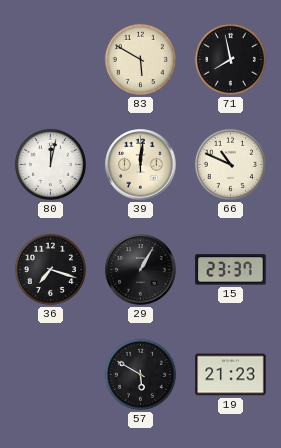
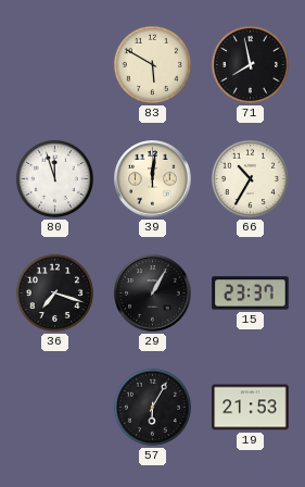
80: 12:02 -> 11:57
66: 10:49 -> 10:35
57: 5:50 -> 6:05
19: 21:23 -> 21:53
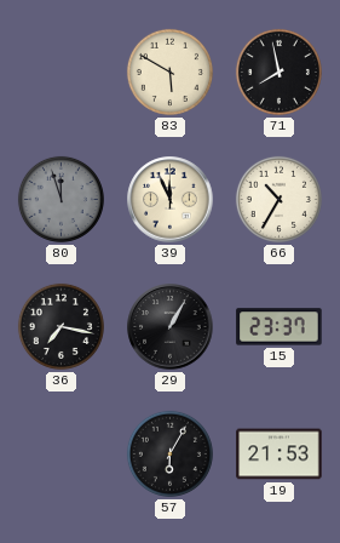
80 dial: white -> grey
39: 12:01 -> 11:56
36: 7:18 -> 7:17
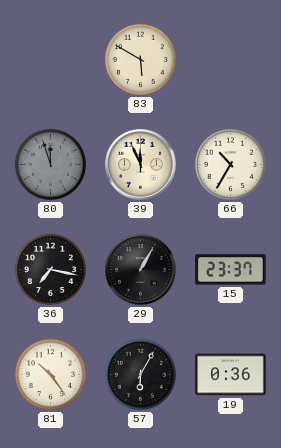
71: 7:58 -> none
81: none -> 10:24
19: 21:53 -> 0:36
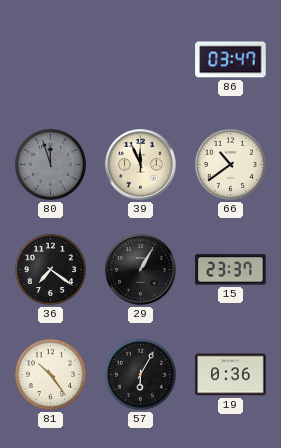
83: 5:50 -> none
86: none -> 03:47
66: 10:35 -> 10:39
36: 7:17 -> 7:21
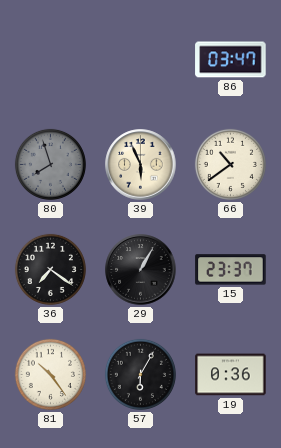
80: 11:57 -> 7:57
39: 11:56 -> 5:56
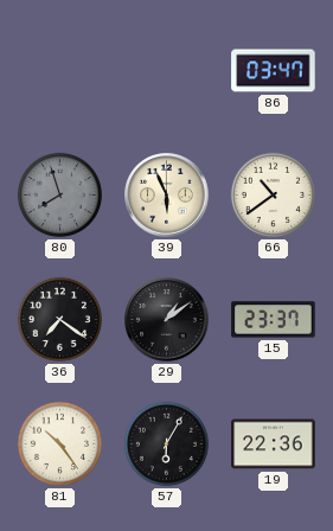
29: 1:05 -> 1:09
19: 0:36 -> 22:36
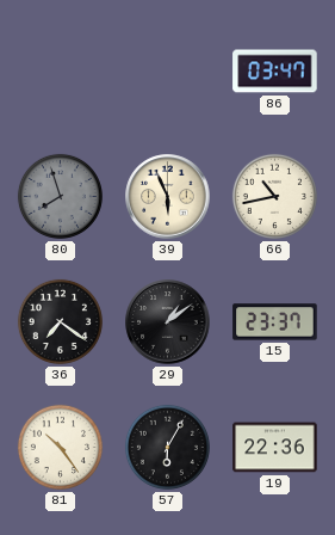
66: 10:39 -> 10:43
